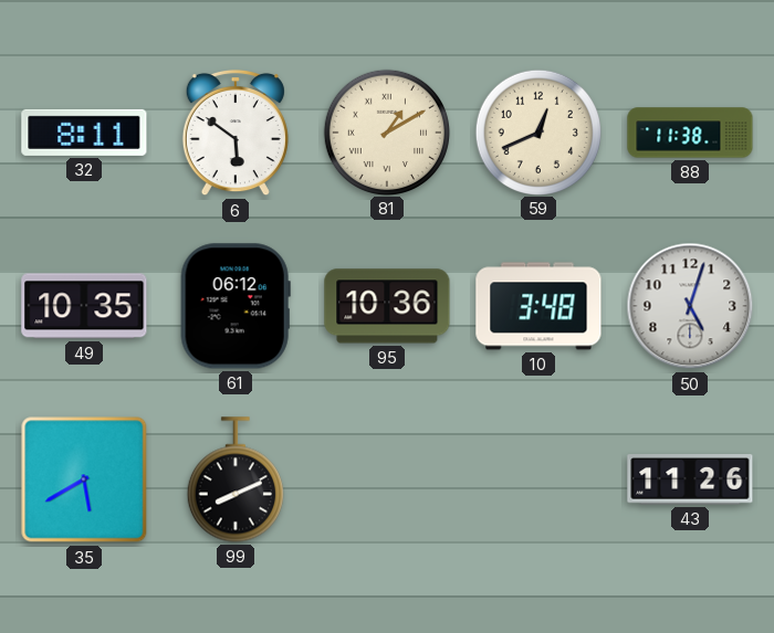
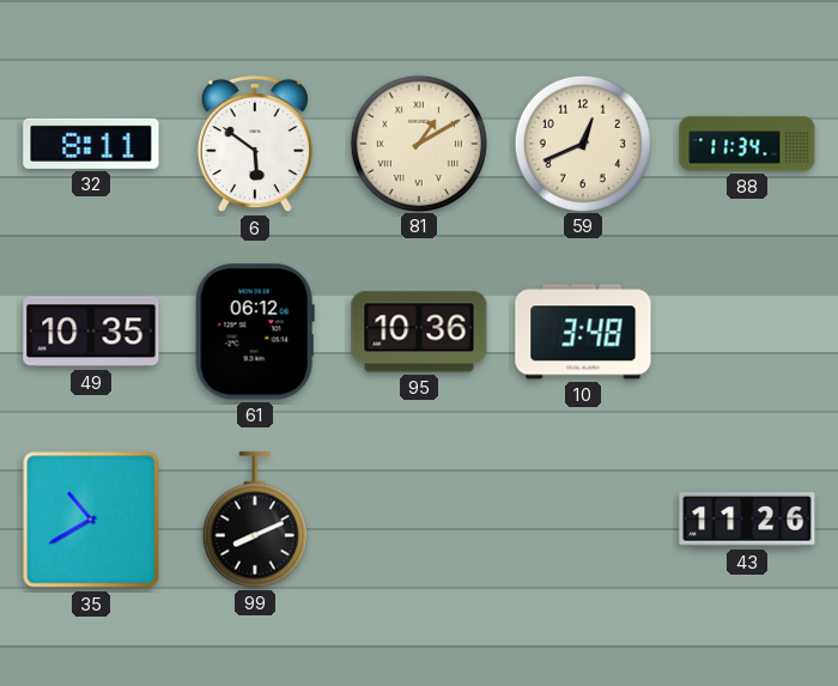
88: 11:38 -> 11:34
50: 5:03 -> none
35: 5:40 -> 10:40
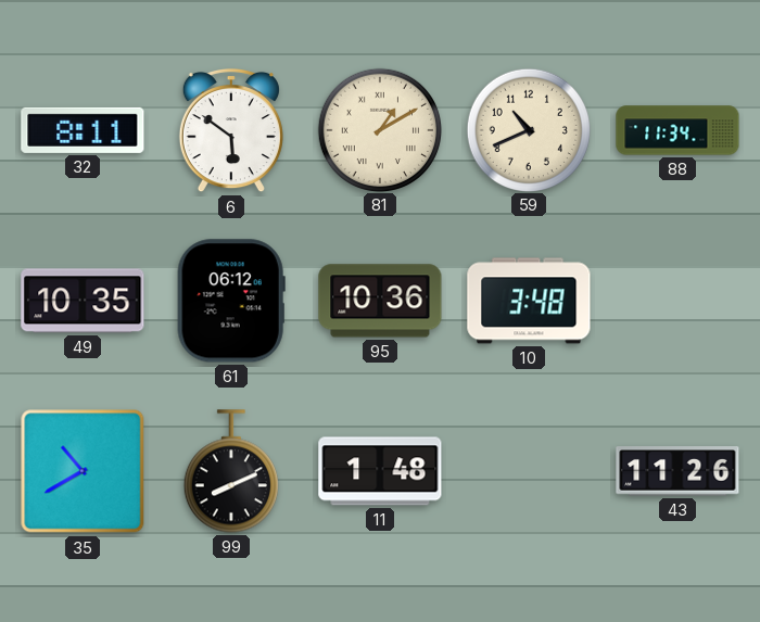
59: 12:41 -> 10:41
11: none -> 1:48
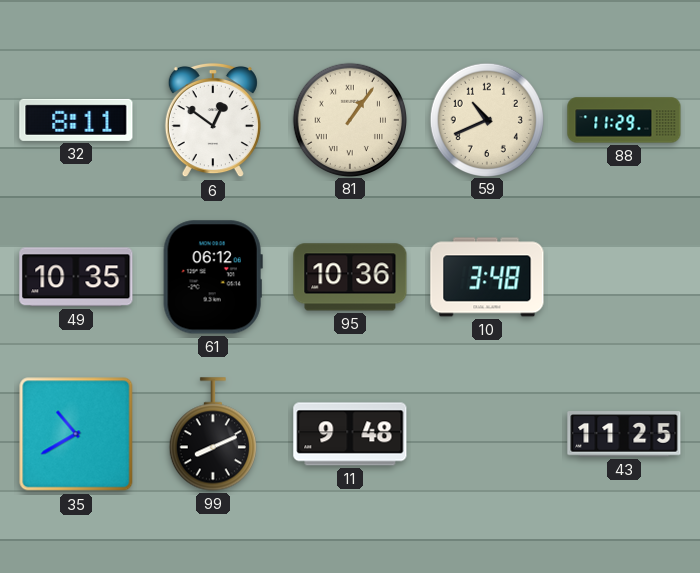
6: 5:51 -> 12:51
81: 1:10 -> 1:06
88: 11:34 -> 11:29
11: 1:48 -> 9:48
43: 11:26 -> 11:25
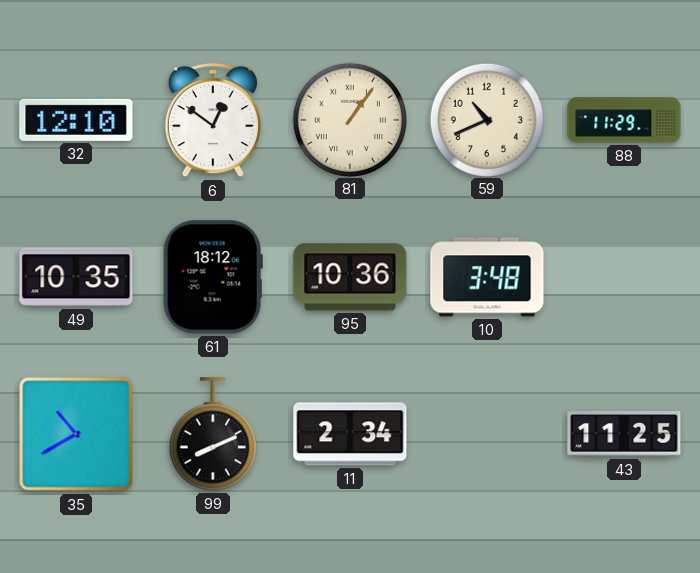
32: 8:11 -> 12:10
61: 06:12 -> 18:12
11: 9:48 -> 2:34
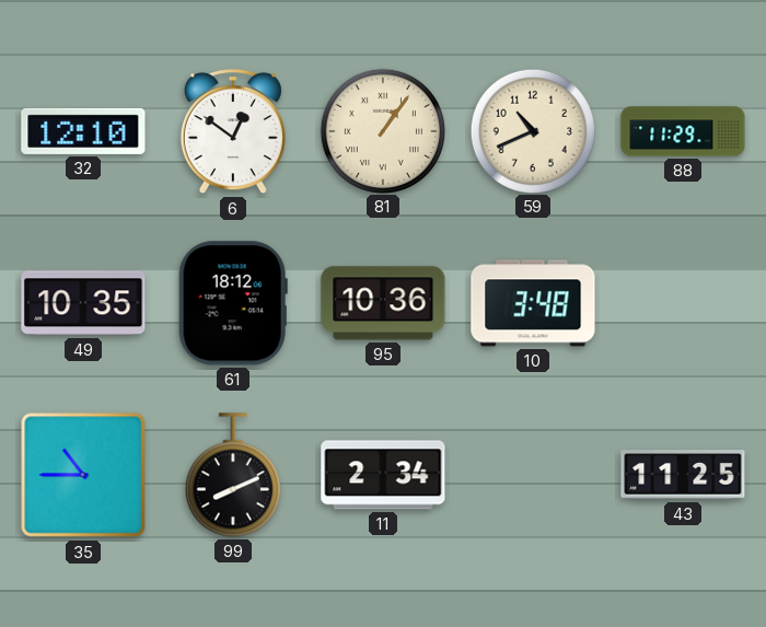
35: 10:40 -> 10:45
